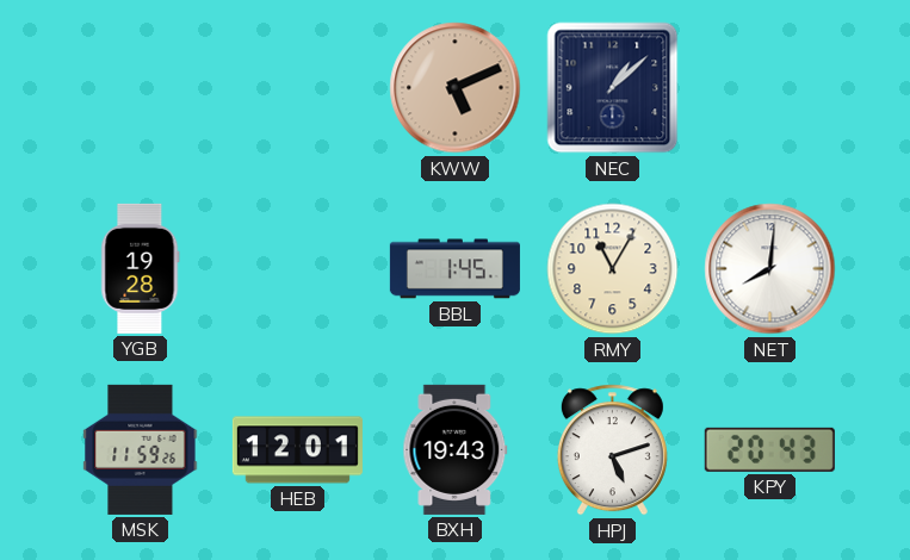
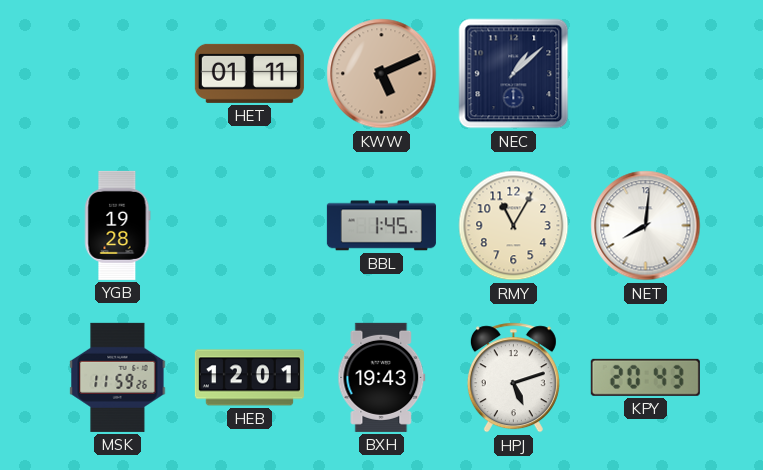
HET: none -> 01:11
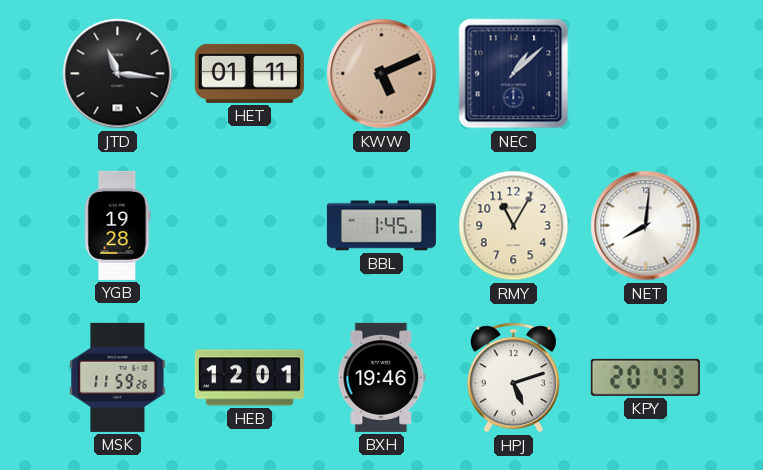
JTD: none -> 11:16
BXH: 19:43 -> 19:46
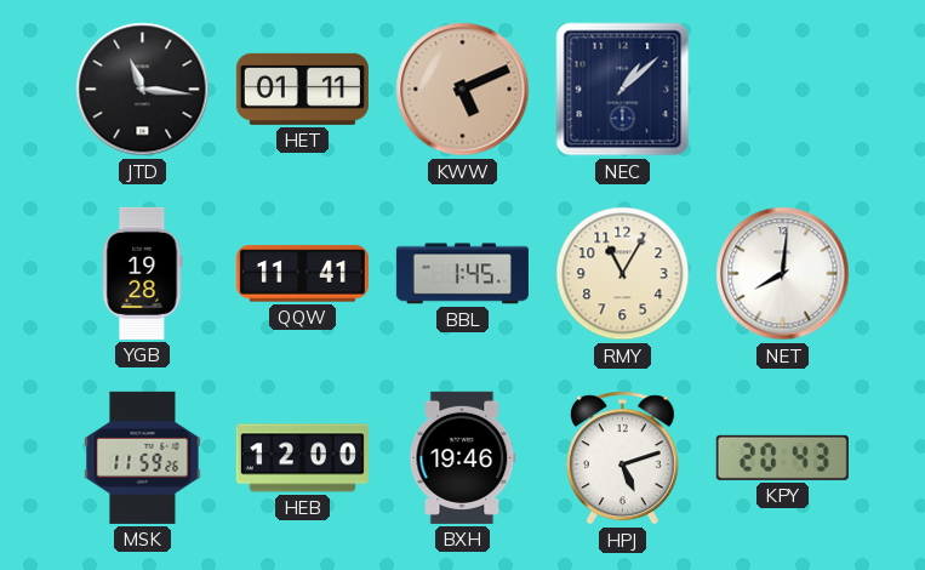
QQW: none -> 11:41
HEB: 12:01 -> 12:00
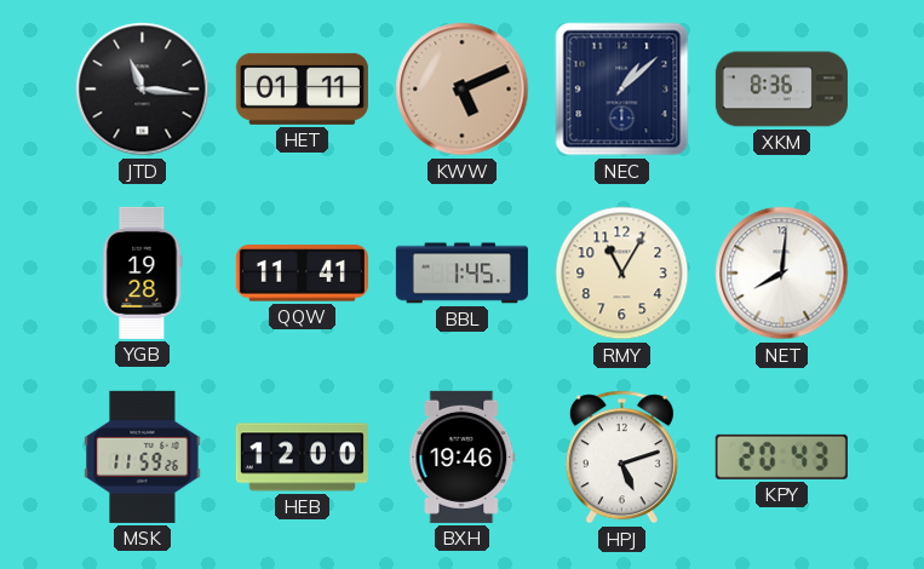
XKM: none -> 8:36
